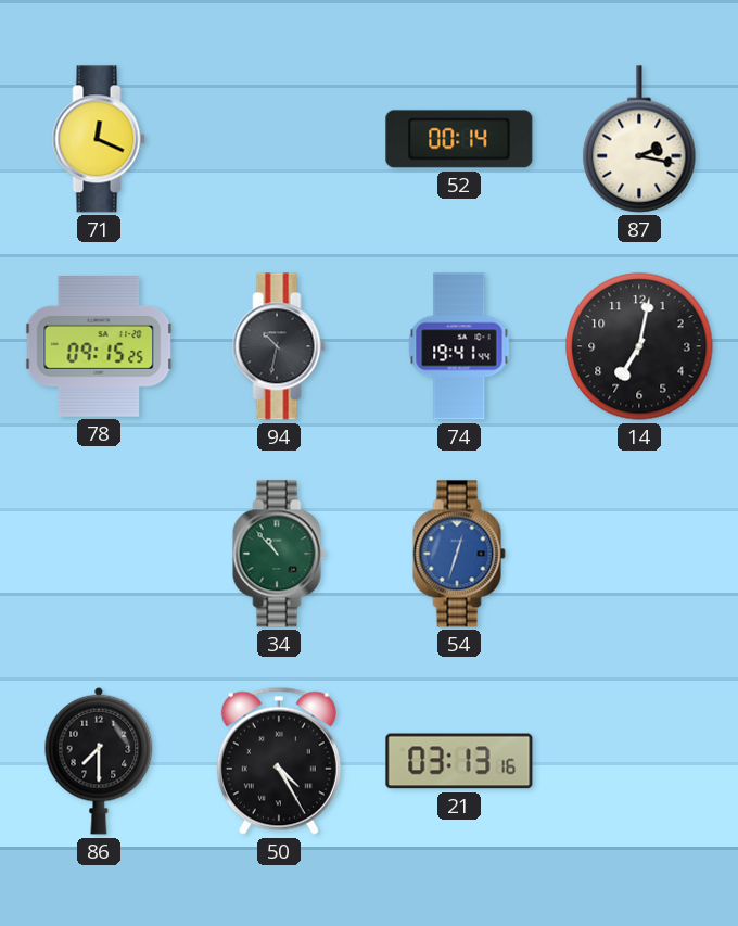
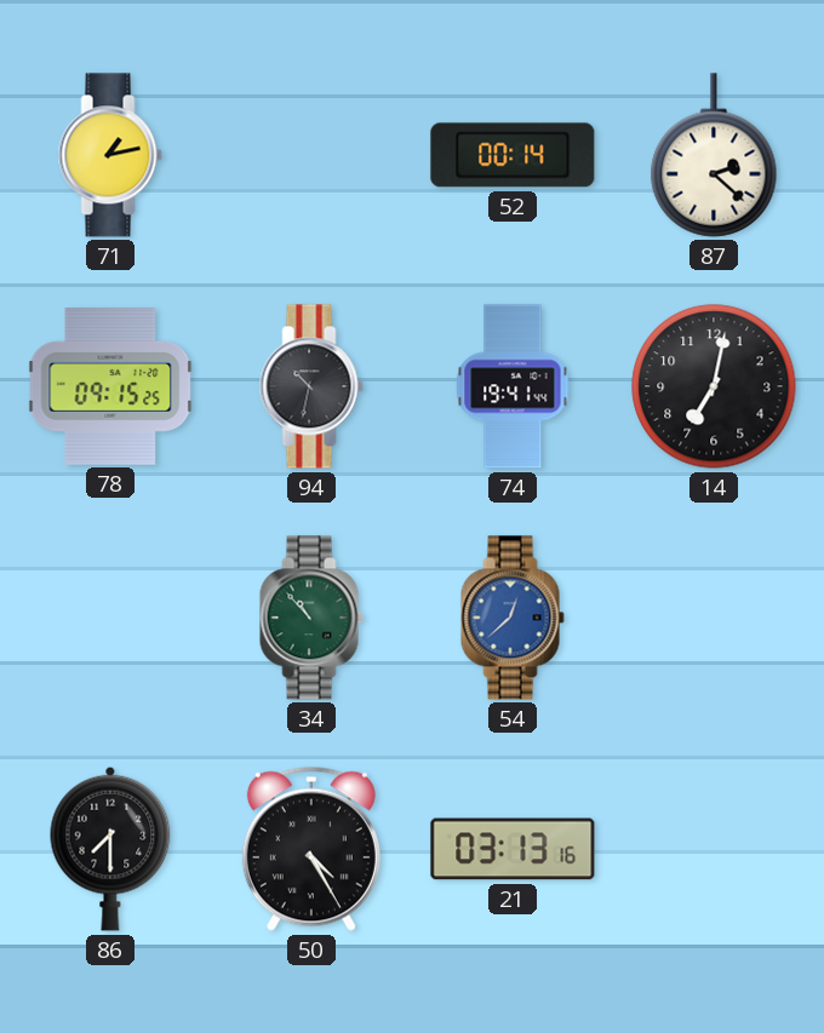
71: 12:19 -> 1:13
87: 2:17 -> 2:22
54: 12:33 -> 12:38
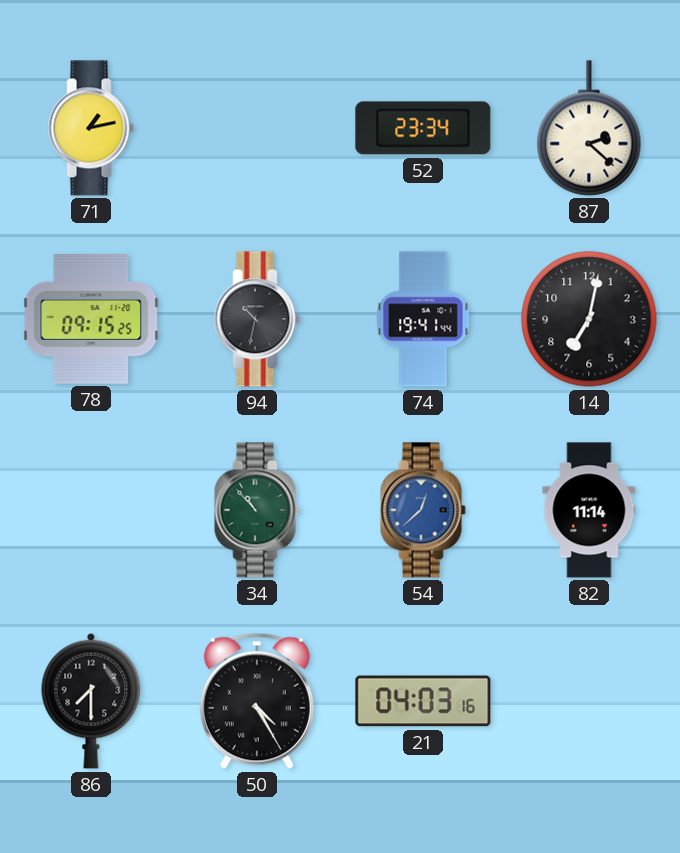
52: 00:14 -> 23:34
82: none -> 11:14
21: 03:13 -> 04:03
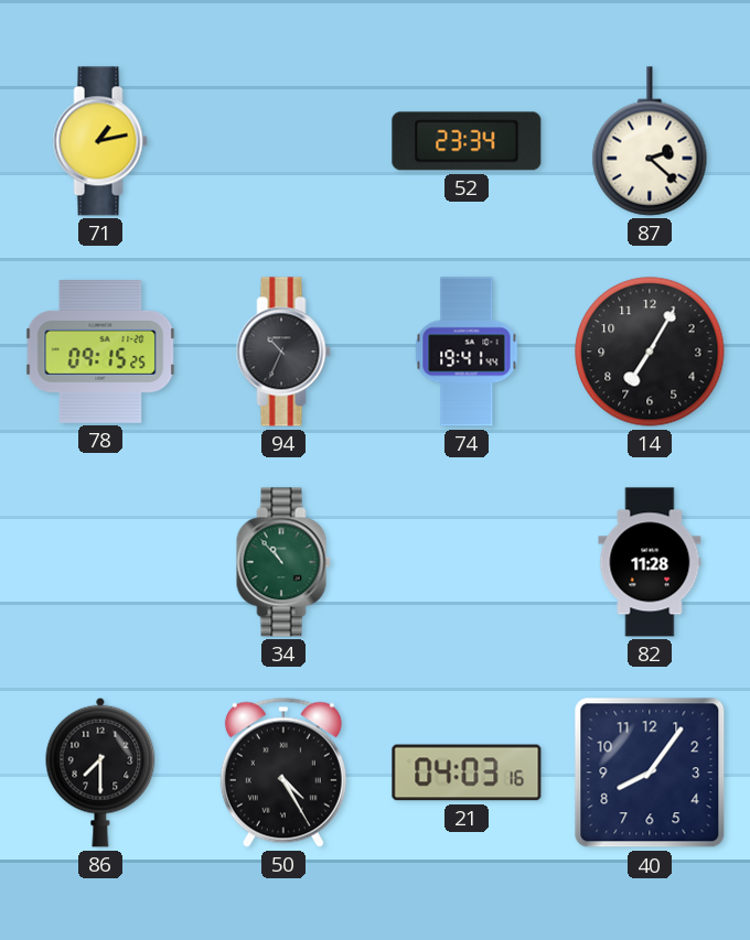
94: 10:32 -> 10:34
14: 7:02 -> 7:05
54: 12:38 -> none
82: 11:14 -> 11:28
40: none -> 8:06
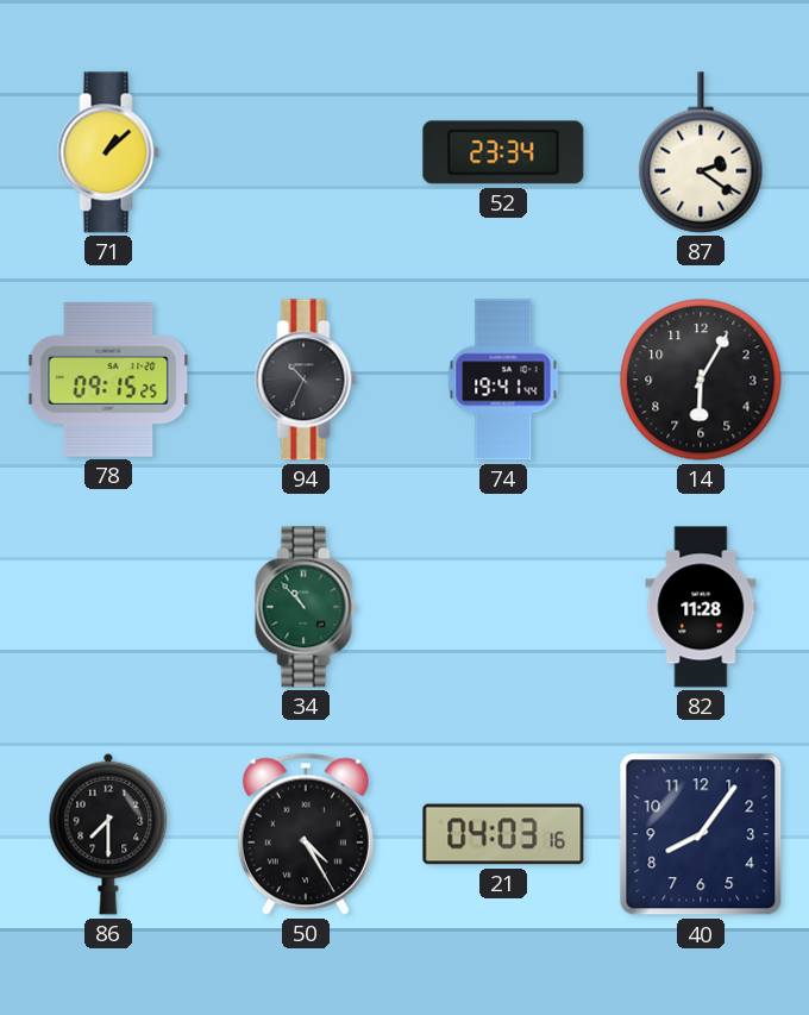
71: 1:13 -> 1:08
87: 2:22 -> 2:21
14: 7:05 -> 6:05
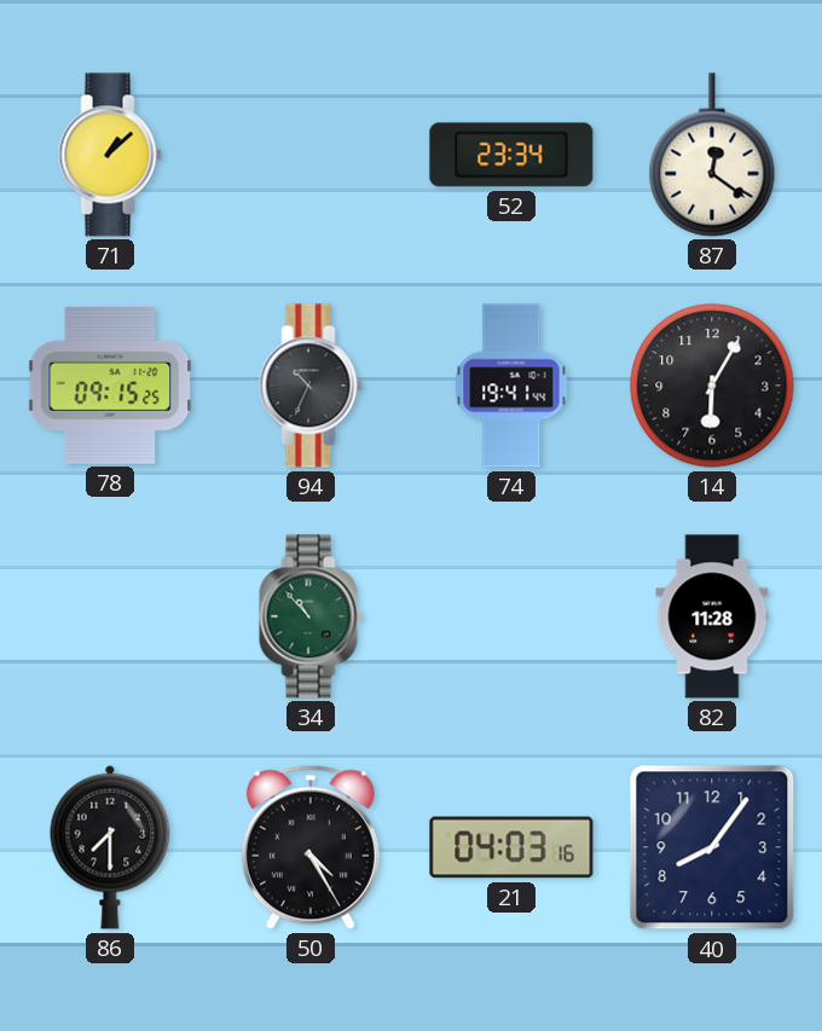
87: 2:21 -> 12:21
